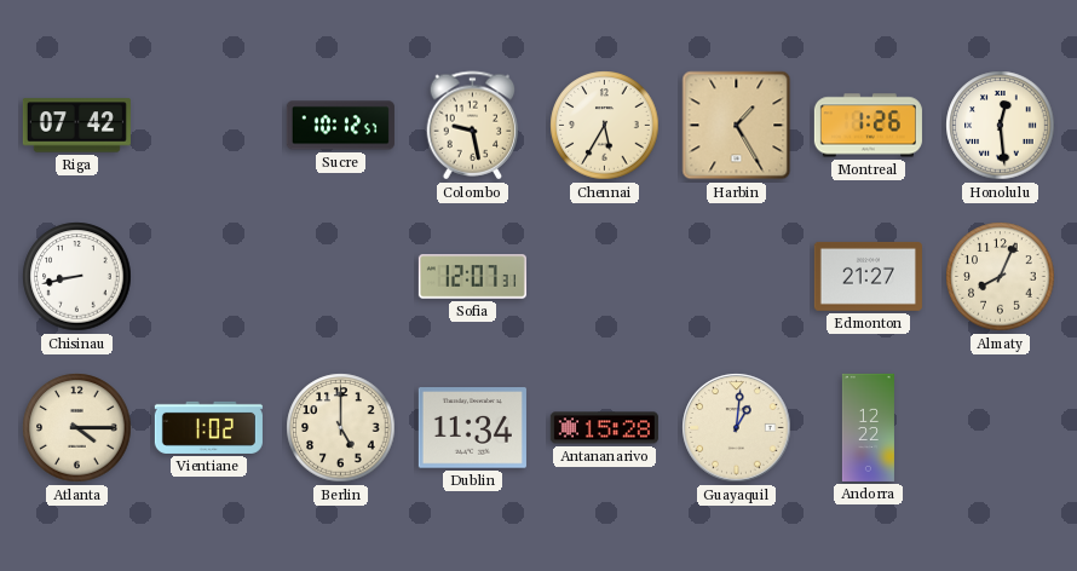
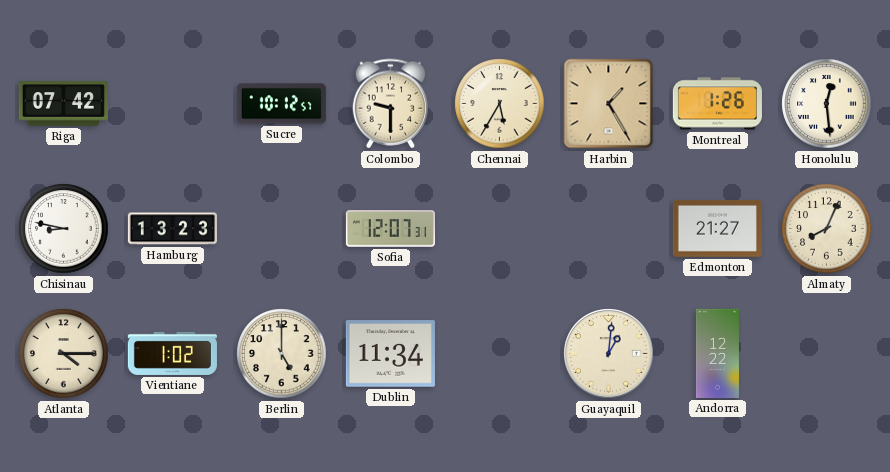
Colombo: 9:28 -> 9:30
Chisinau: 8:43 -> 8:47
Hamburg: none -> 13:23
Antananarivo: 15:28 -> none
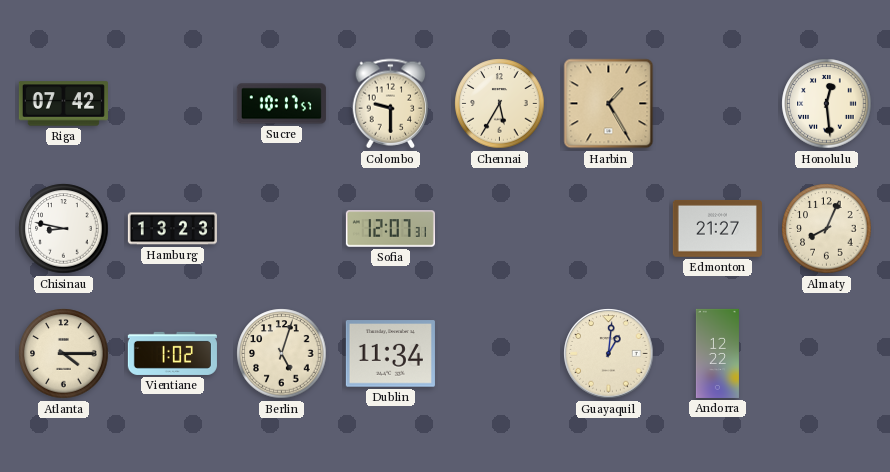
Sucre: 10:12 -> 10:17
Montreal: 1:26 -> none
Berlin: 5:00 -> 5:03
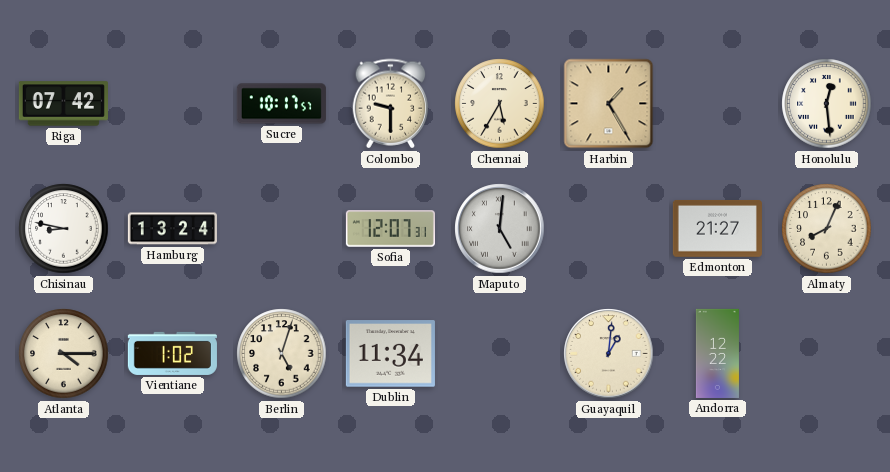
Hamburg: 13:23 -> 13:24
Maputo: none -> 5:01
